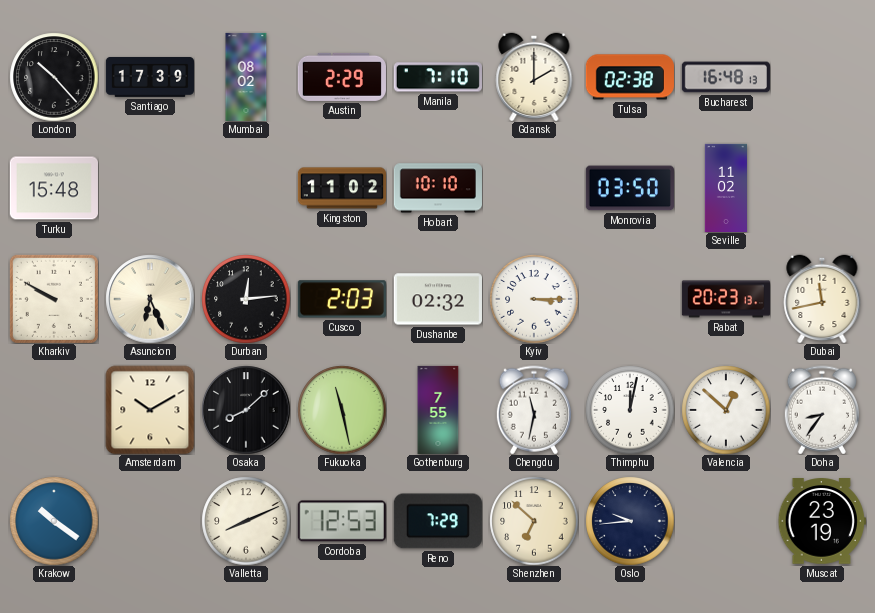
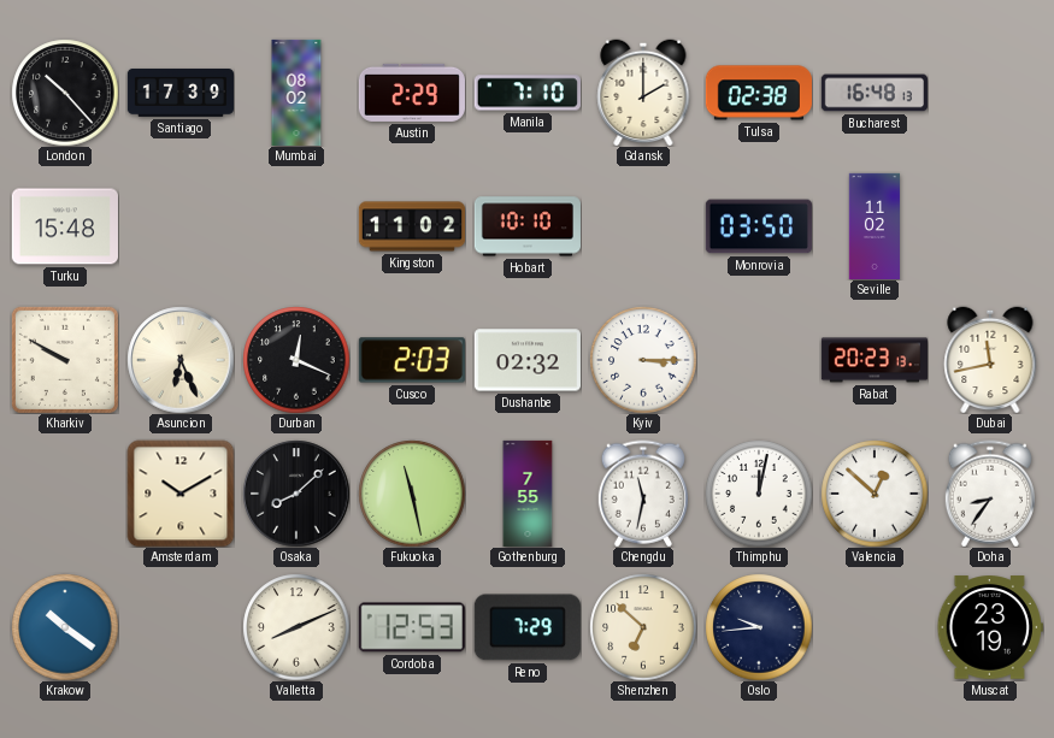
Durban: 12:14 -> 12:19
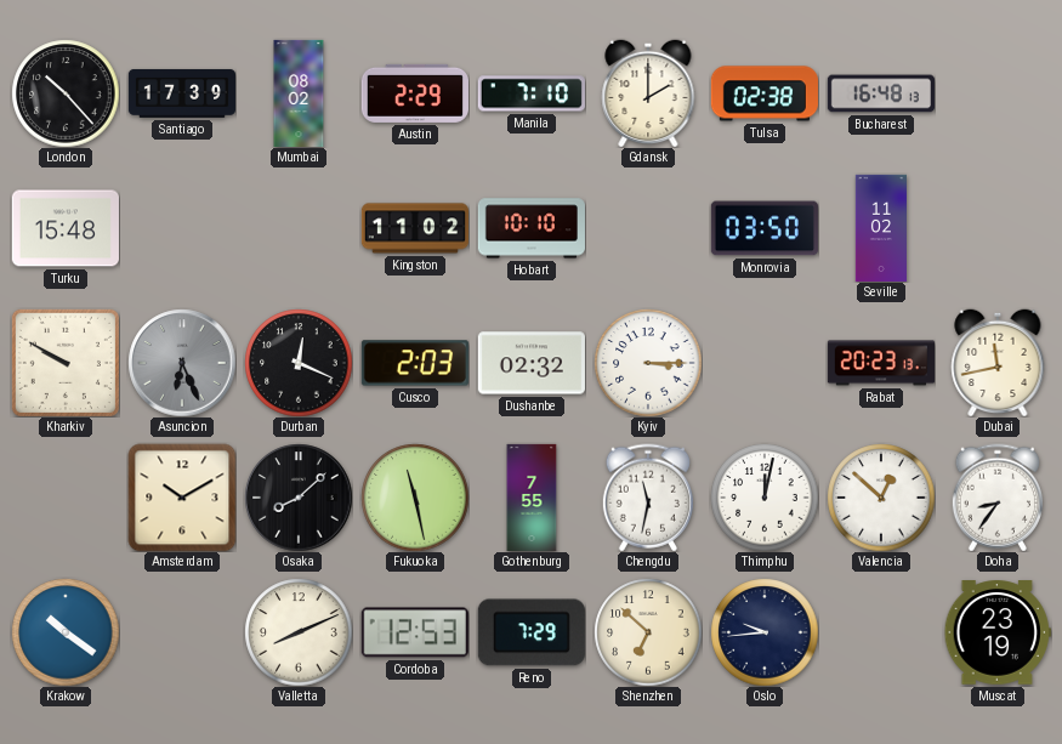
Asuncion dial: cream -> grey
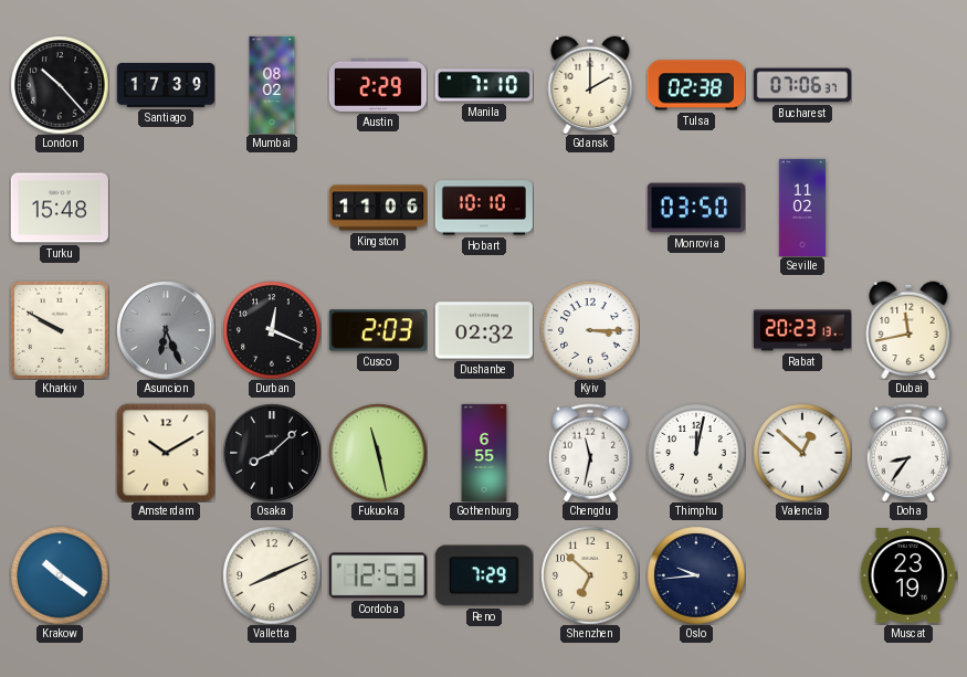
Bucharest: 16:48 -> 07:06
Kingston: 11:02 -> 11:06
Gothenburg: 7:55 -> 6:55
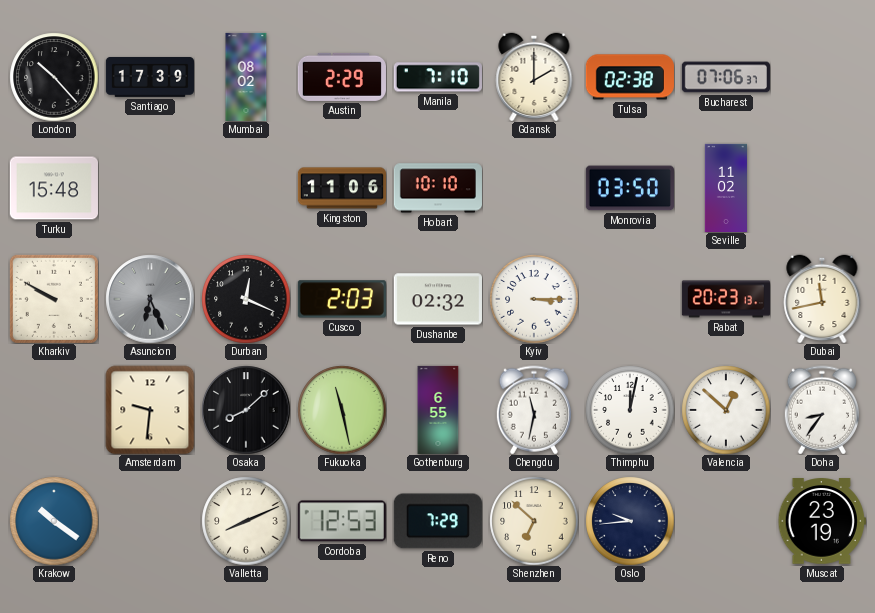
Amsterdam: 10:10 -> 9:31
